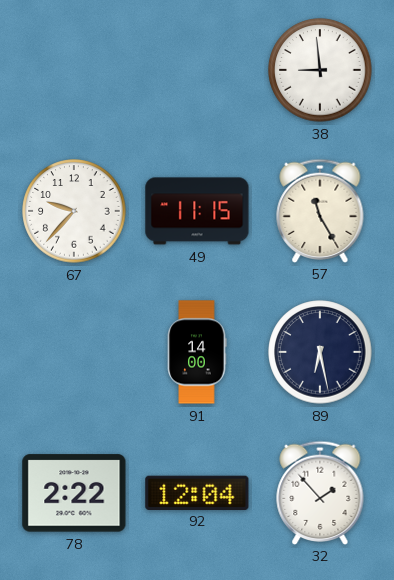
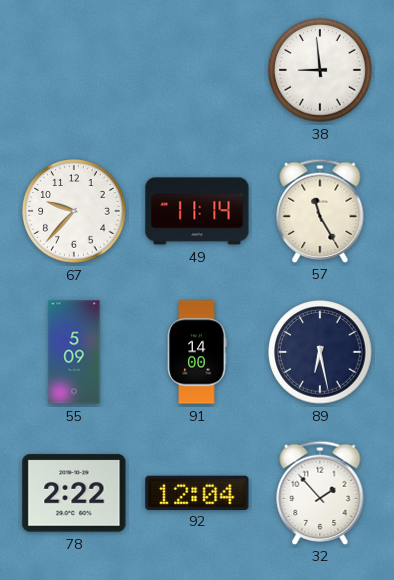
49: 11:15 -> 11:14
55: none -> 5:09
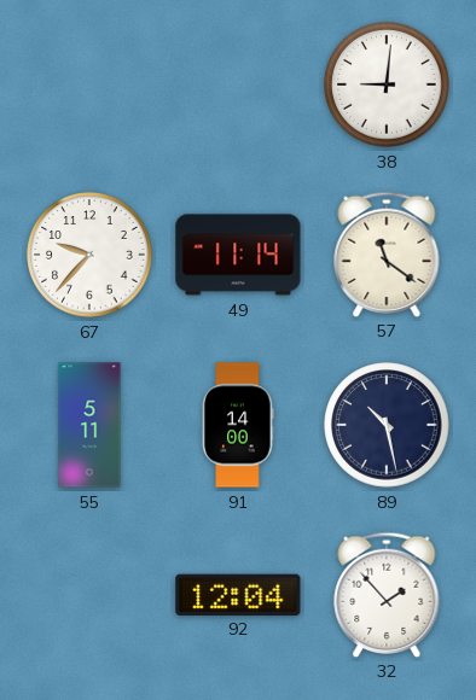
38: 8:59 -> 9:01
57: 11:25 -> 11:21
55: 5:09 -> 5:11
89: 6:28 -> 10:28
78: 2:22 -> none
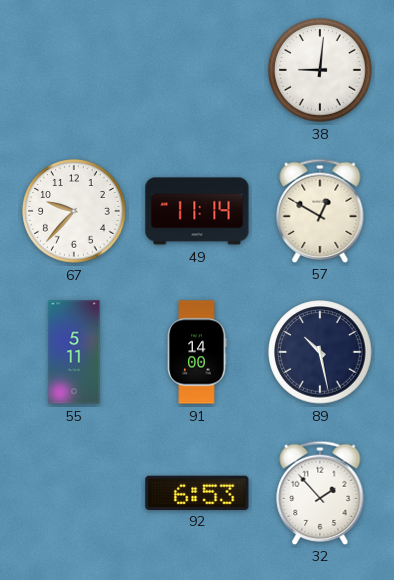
57: 11:21 -> 12:50
92: 12:04 -> 6:53
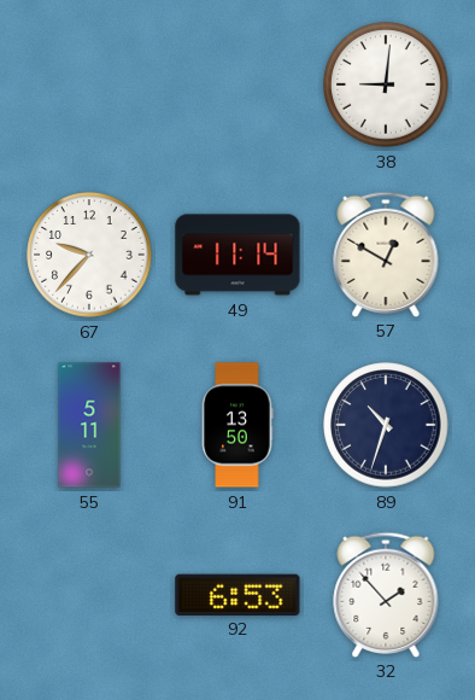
91: 14:00 -> 13:50
89: 10:28 -> 10:33
